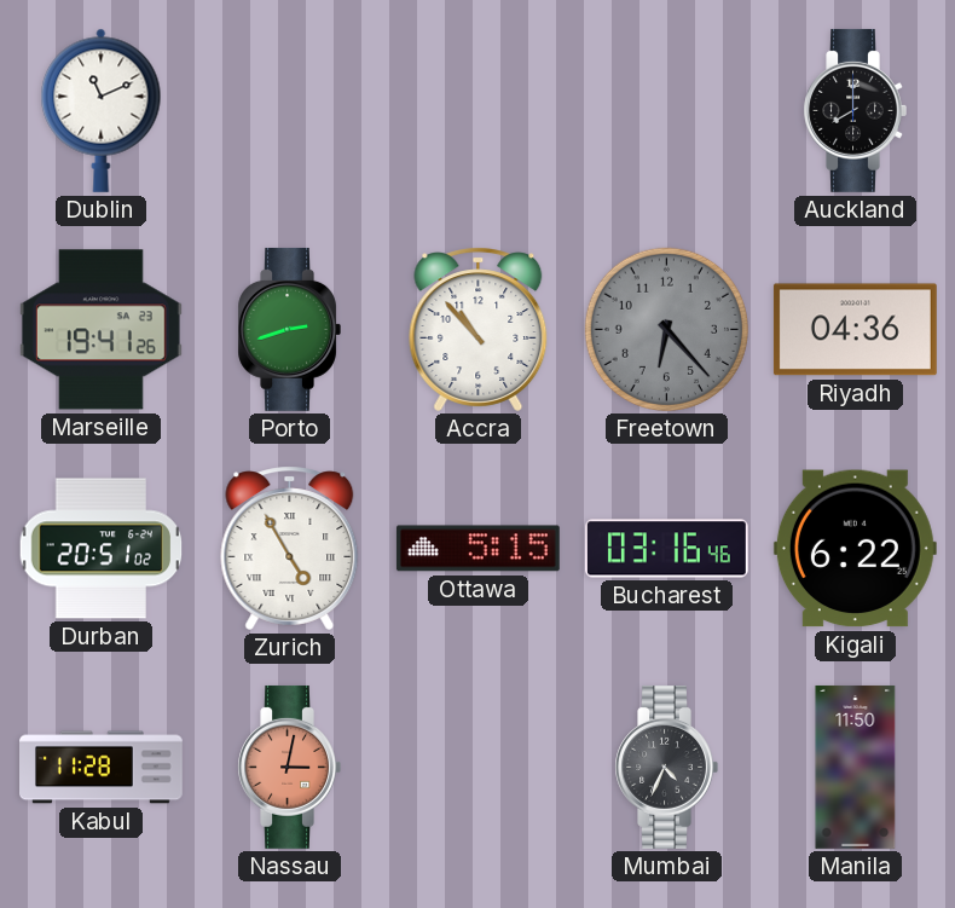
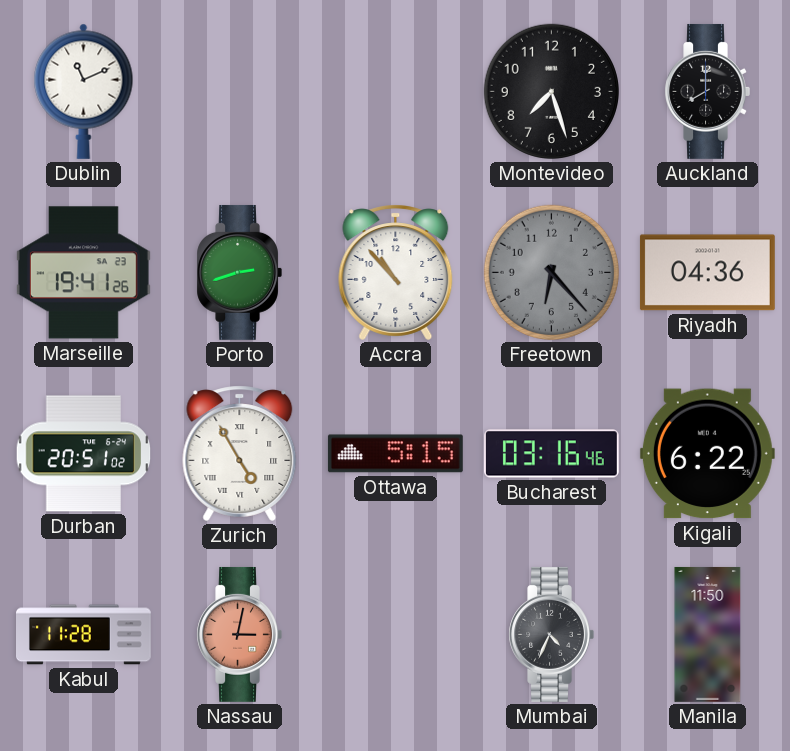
Montevideo: none -> 7:27
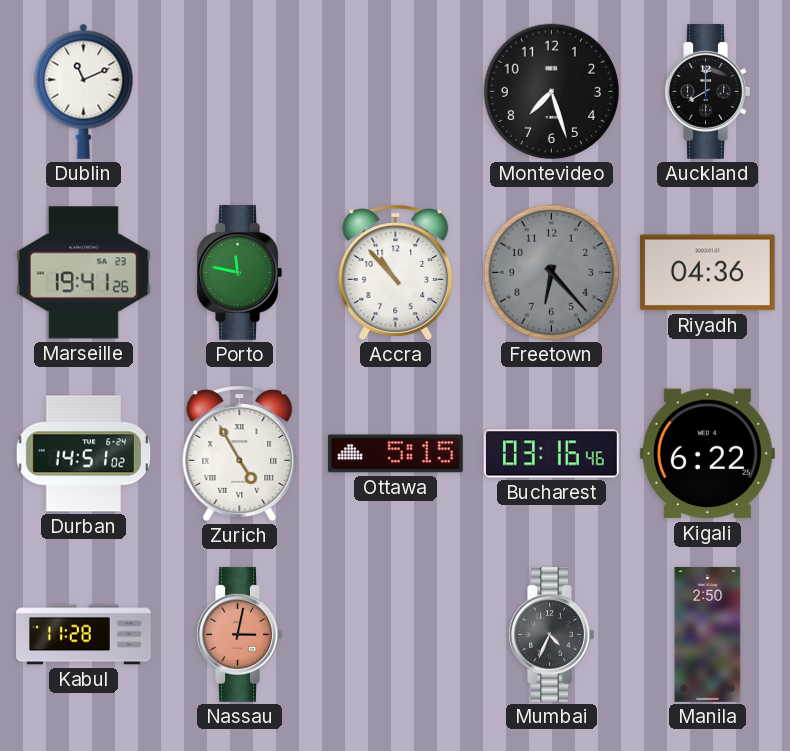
Porto: 2:42 -> 11:47
Durban: 20:51 -> 14:51
Manila: 11:50 -> 2:50
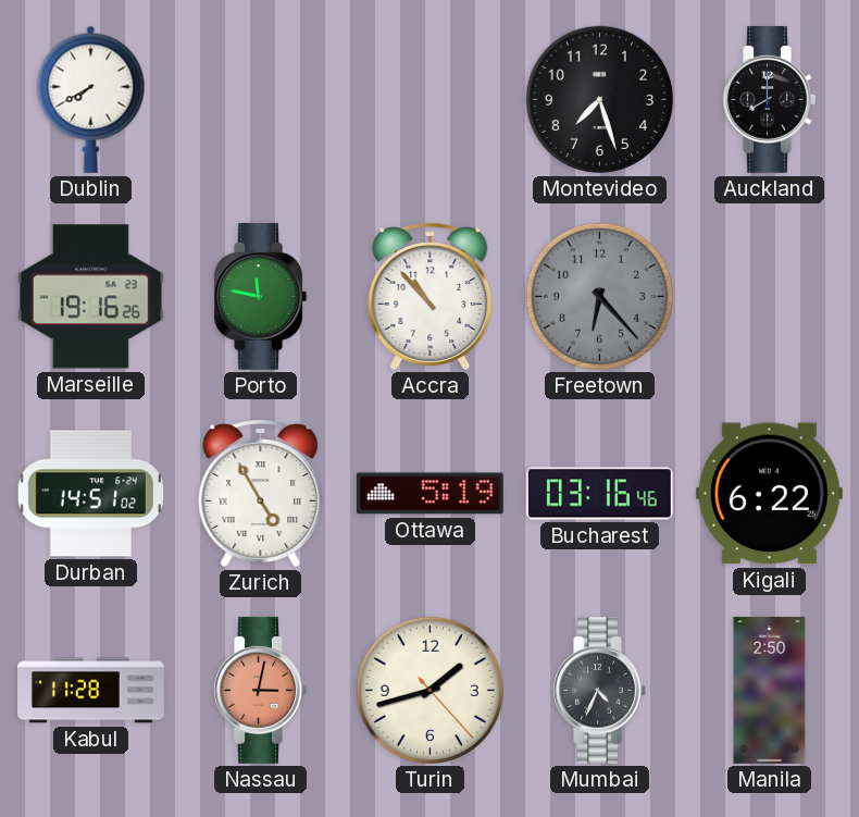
Dublin: 11:11 -> 7:40
Marseille: 19:41 -> 19:16
Riyadh: 04:36 -> none
Ottawa: 5:15 -> 5:19
Turin: none -> 1:42
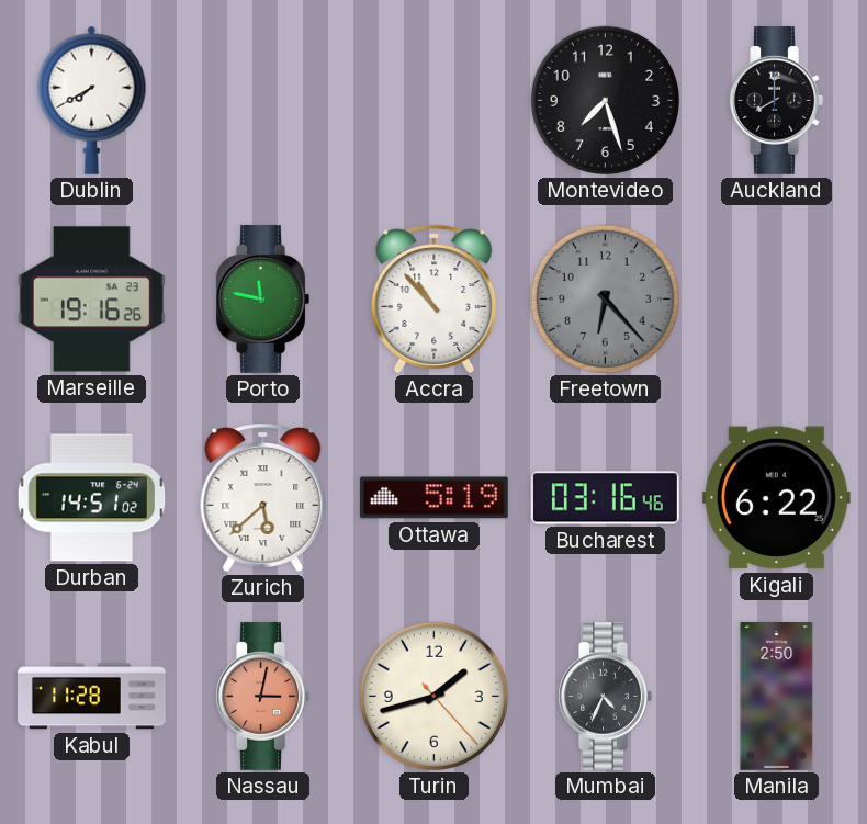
Zurich: 4:55 -> 5:38
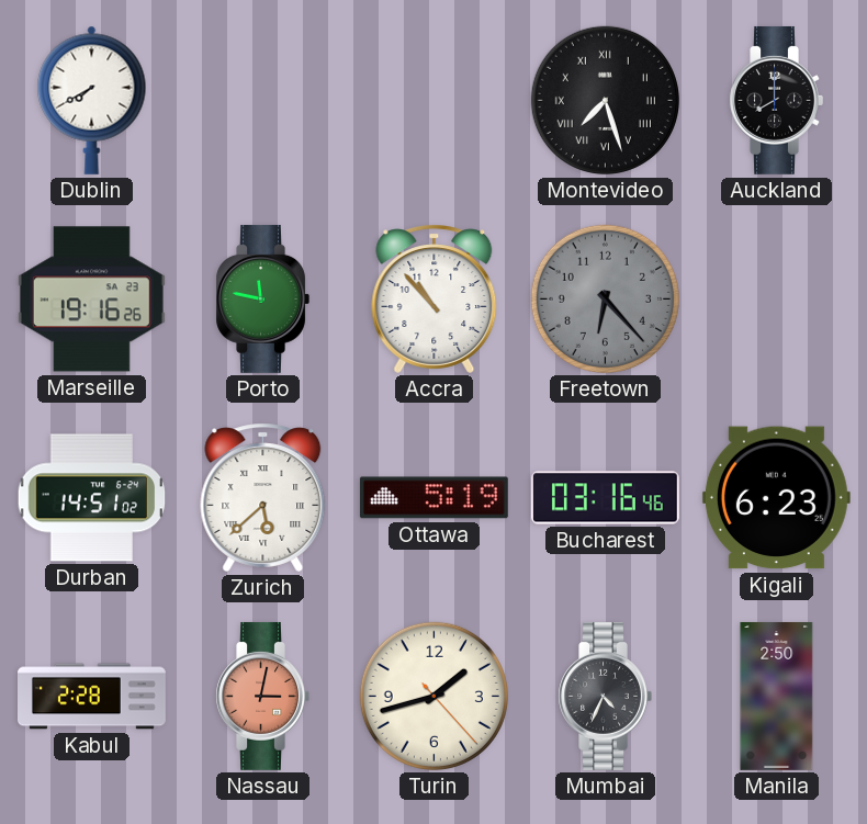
Montevideo numerals: Arabic -> Roman
Kigali: 6:22 -> 6:23
Kabul: 11:28 -> 2:28
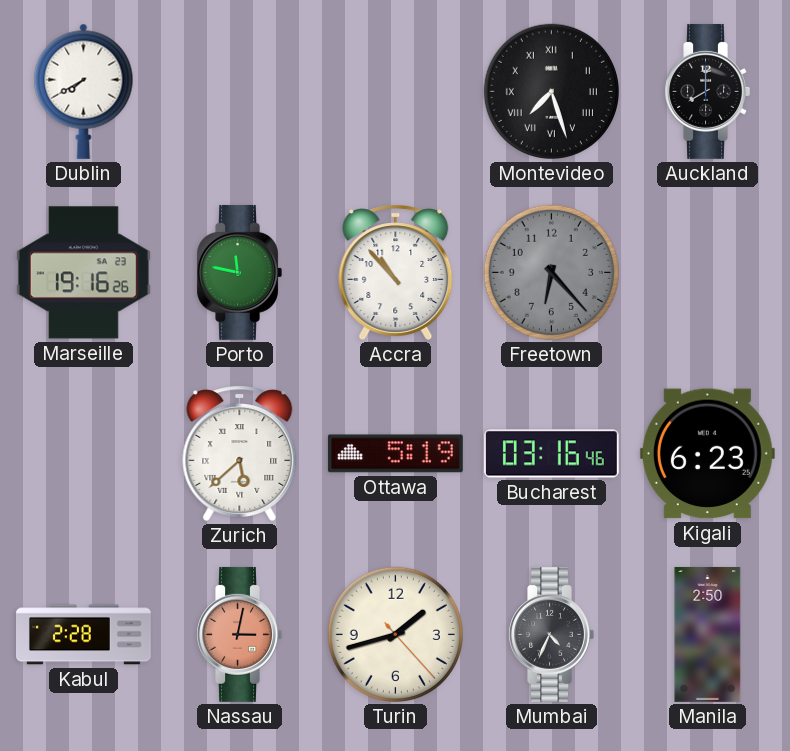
Durban: 14:51 -> none
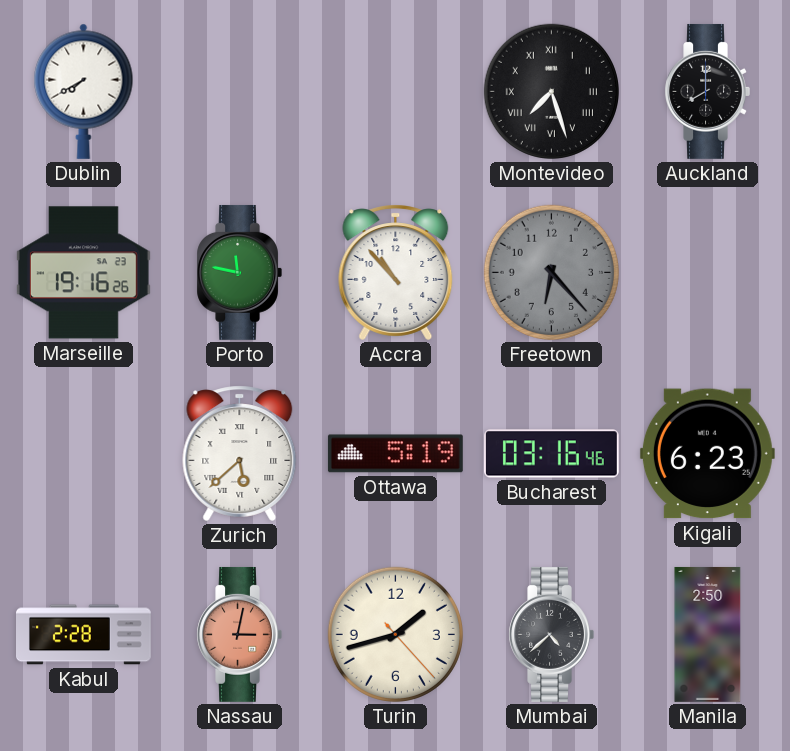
Mumbai: 4:34 -> 4:38
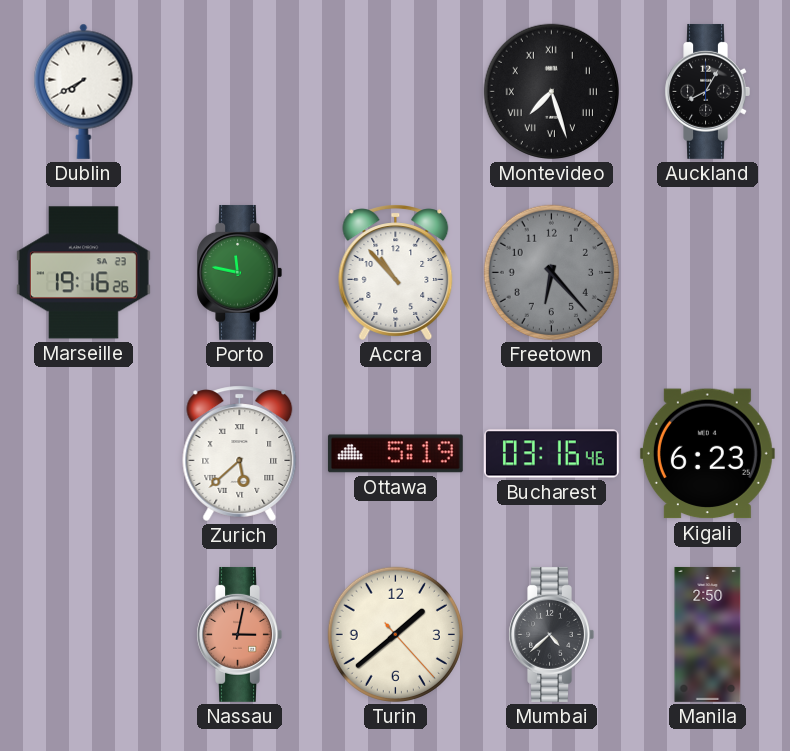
Auckland: 8:00 -> 8:05
Kabul: 2:28 -> none
Turin: 1:42 -> 1:38
